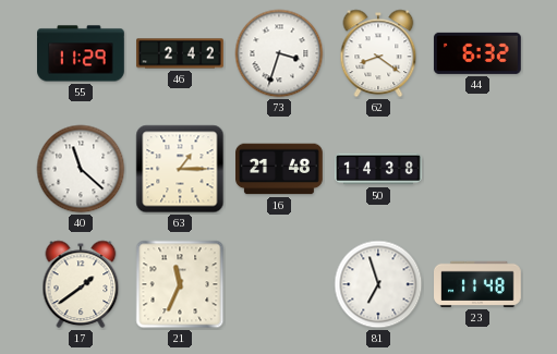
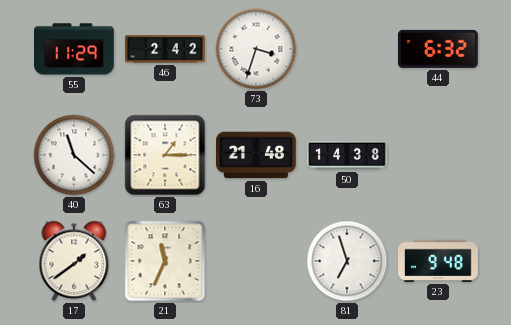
62: 8:21 -> none
23: 11:48 -> 9:48
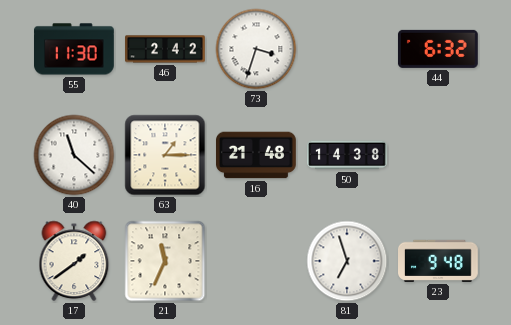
55: 11:29 -> 11:30
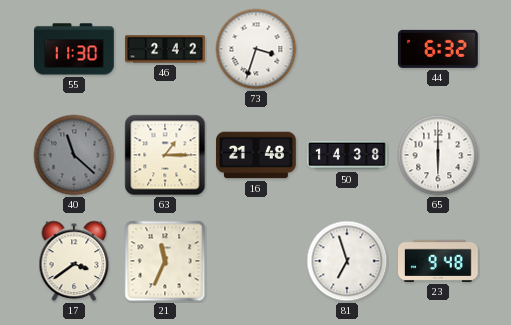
40 dial: white -> grey
65: none -> 6:00
17: 1:39 -> 3:39
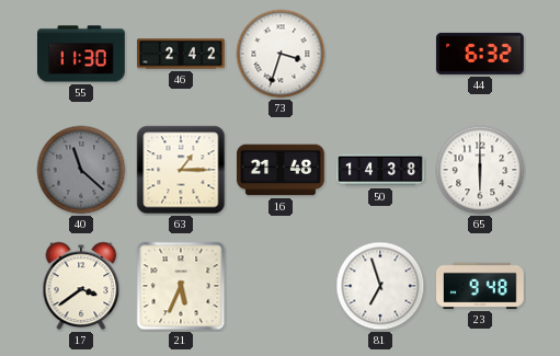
21: 11:34 -> 5:34
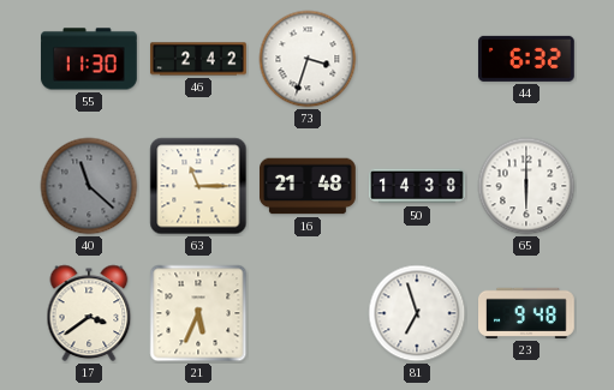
63: 1:15 -> 11:15
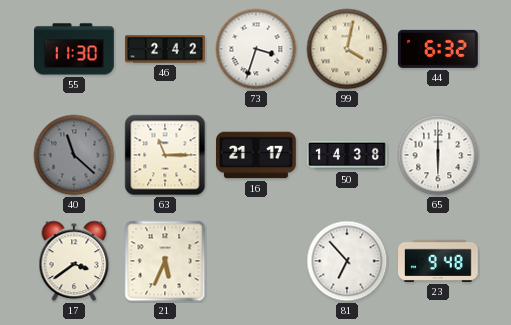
99: none -> 4:02
16: 21:48 -> 21:17
81: 6:57 -> 6:53
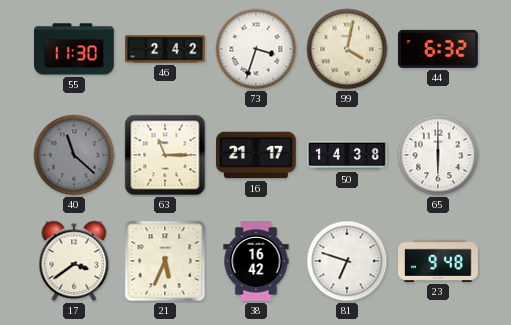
38: none -> 16:42
81: 6:53 -> 6:48
